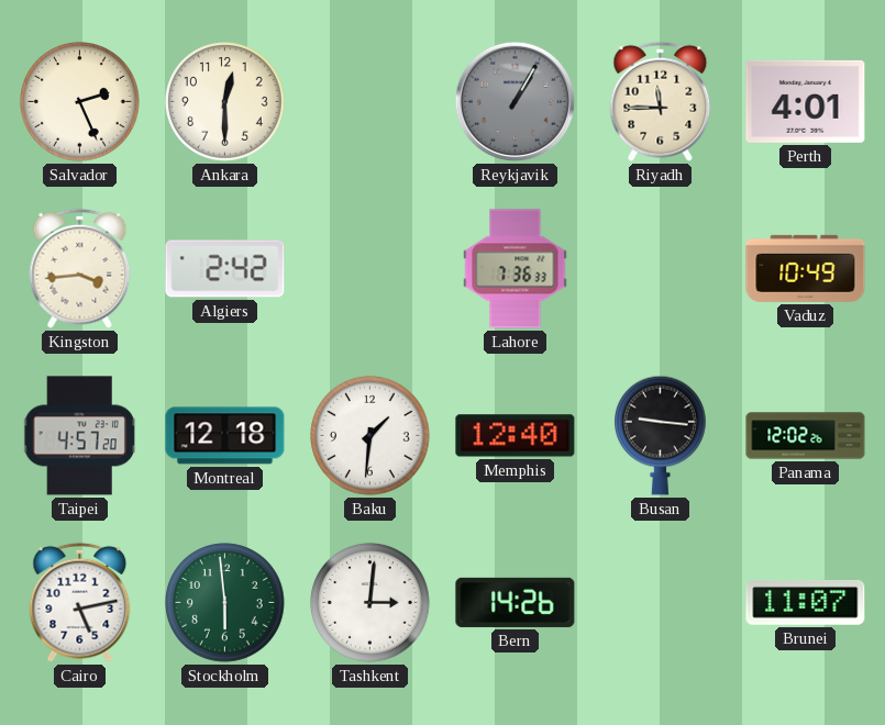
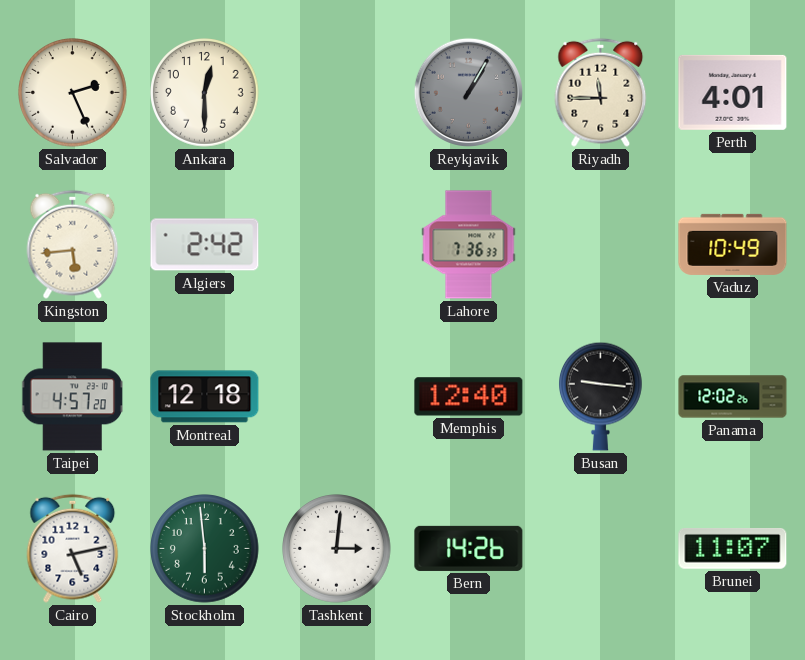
Kingston: 3:44 -> 5:44
Baku: 1:31 -> none
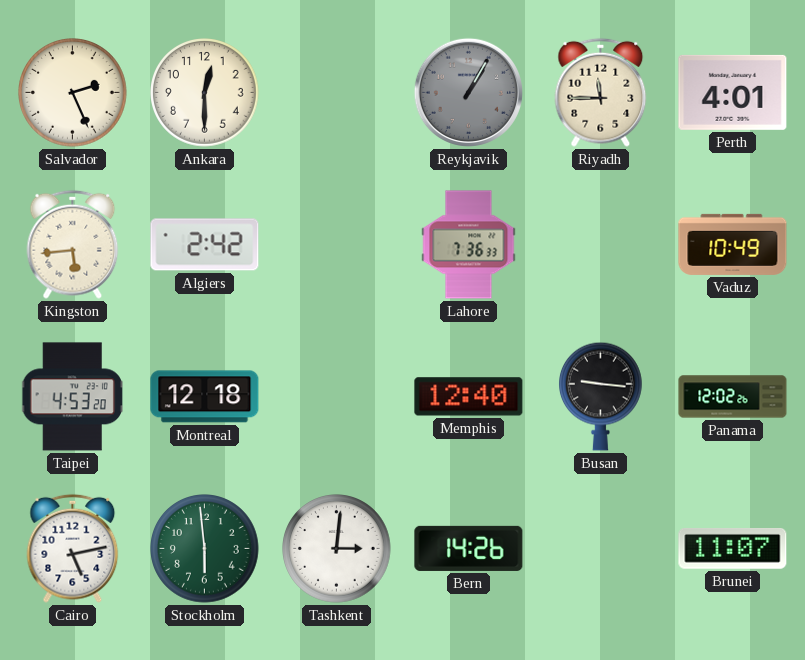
Taipei: 4:57 -> 4:53
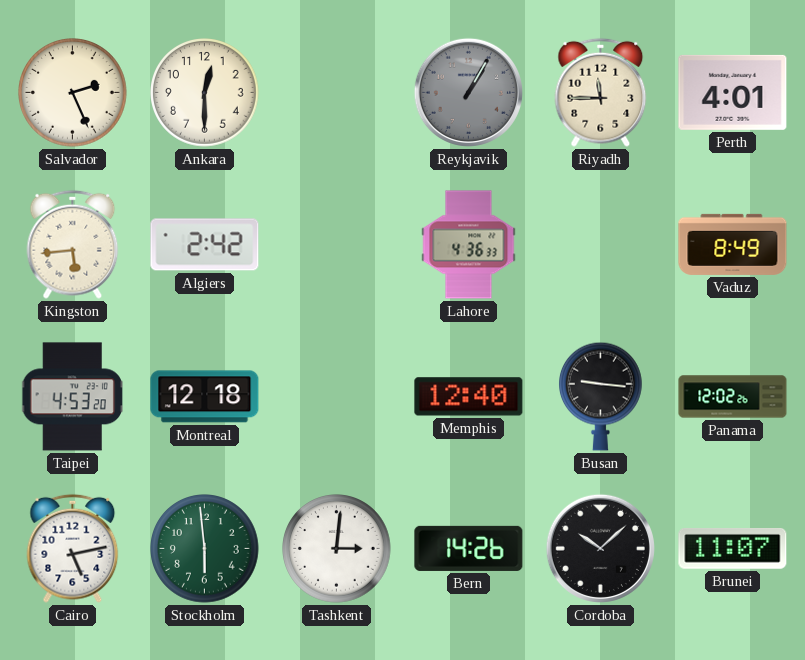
Lahore: 7:36 -> 4:36
Vaduz: 10:49 -> 8:49
Cordoba: none -> 10:08
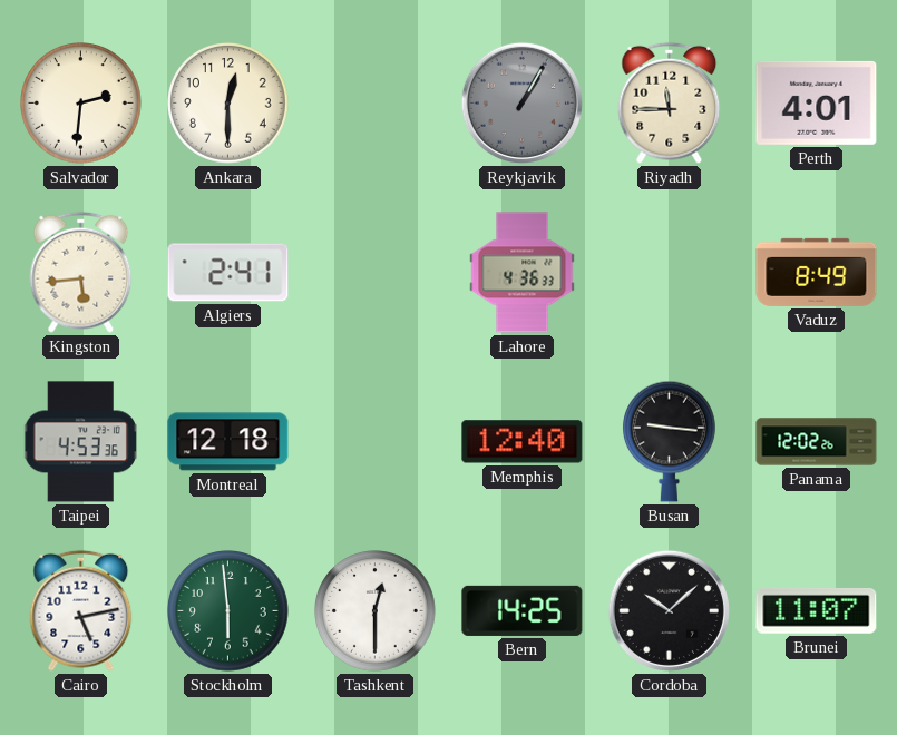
Salvador: 2:26 -> 2:31
Algiers: 2:42 -> 2:41
Taipei: 4:53:20 -> 4:53:36
Tashkent: 3:01 -> 12:30
Bern: 14:26 -> 14:25
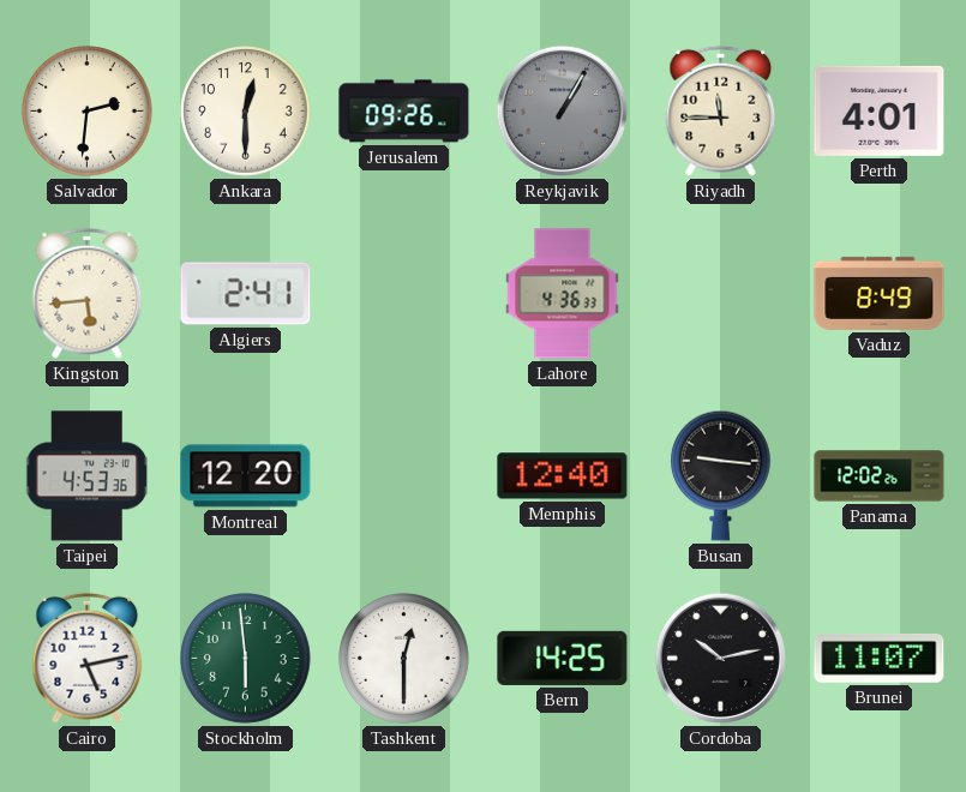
Jerusalem: none -> 09:26
Montreal: 12:18 -> 12:20
Cordoba: 10:08 -> 10:13
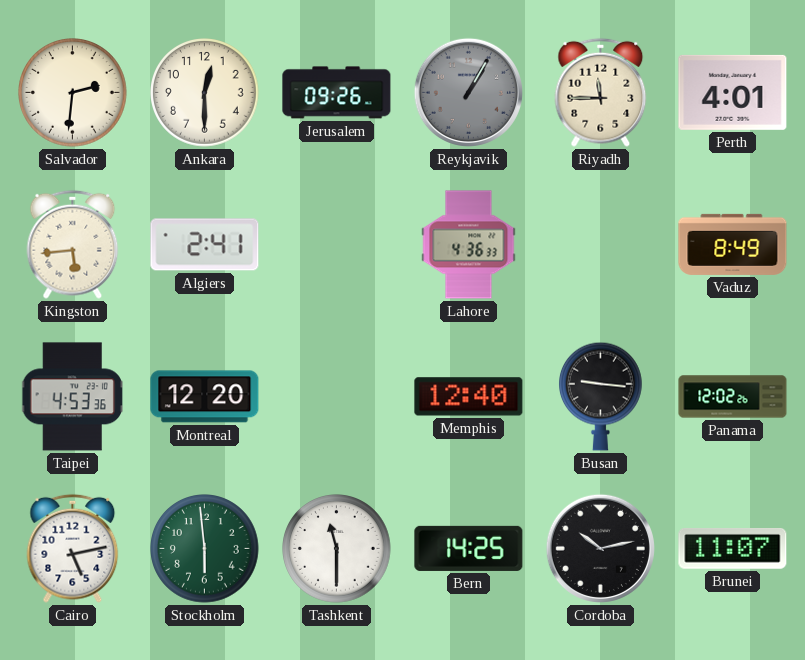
Tashkent: 12:30 -> 11:30
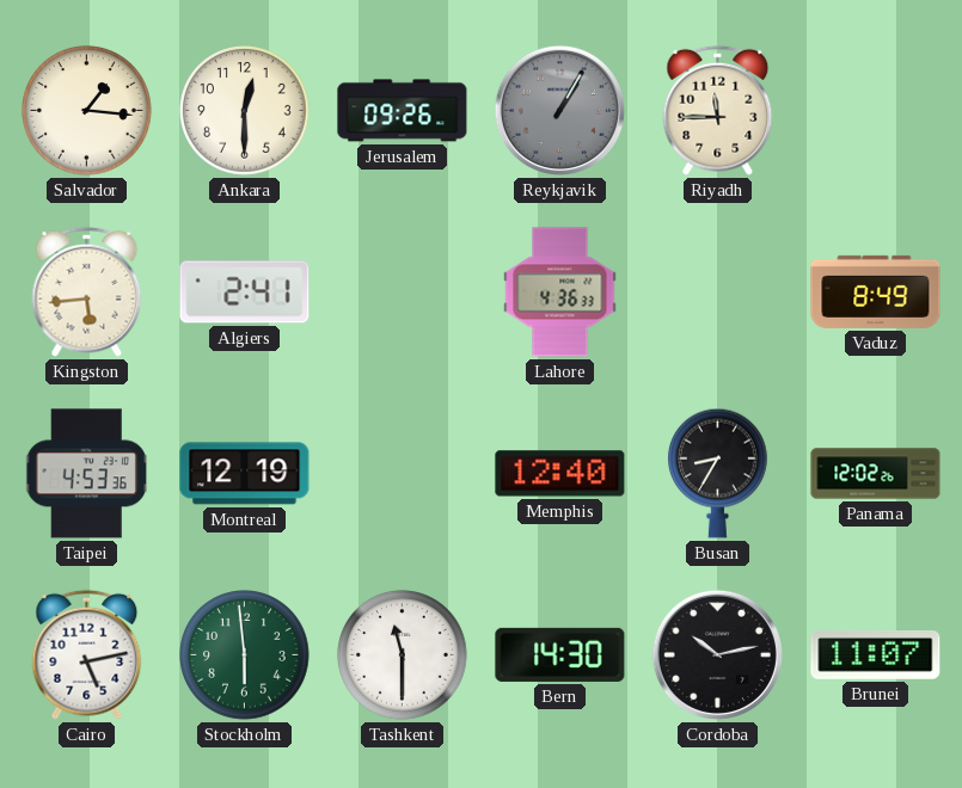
Salvador: 2:31 -> 1:16
Perth: 4:01 -> none
Montreal: 12:20 -> 12:19
Busan: 9:16 -> 8:35
Bern: 14:25 -> 14:30
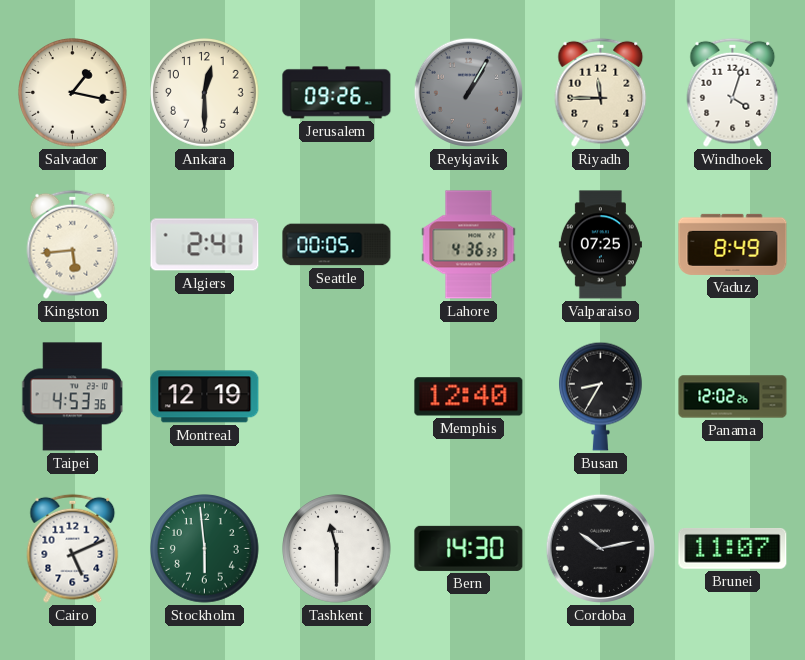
Salvador: 1:16 -> 1:17
Windhoek: none -> 4:03
Seattle: none -> 00:05
Valparaiso: none -> 07:25
Cairo: 5:13 -> 5:11
